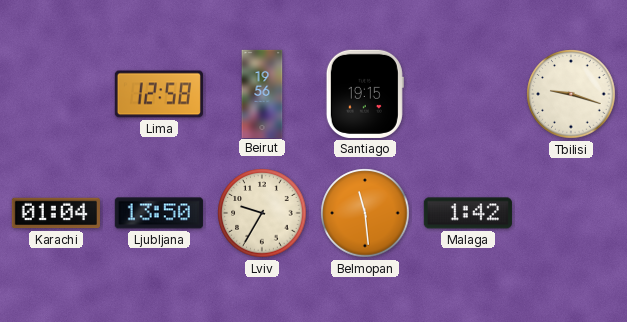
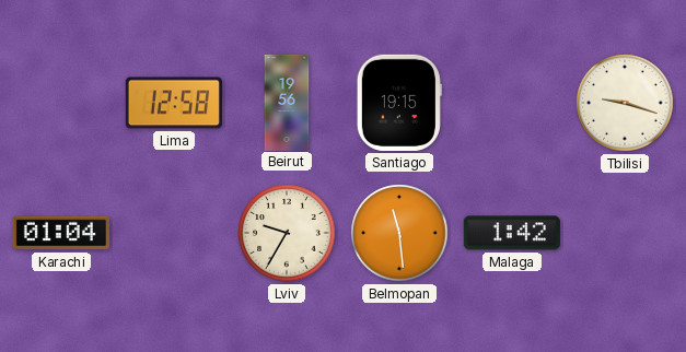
Ljubljana: 13:50 -> none
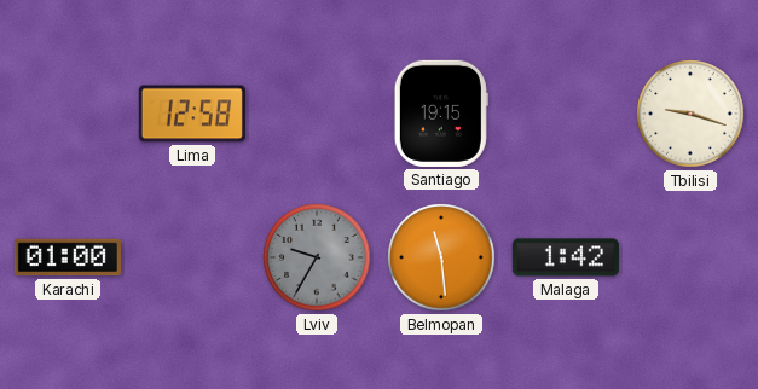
Beirut: 19:56 -> none
Karachi: 01:04 -> 01:00
Lviv dial: cream -> grey
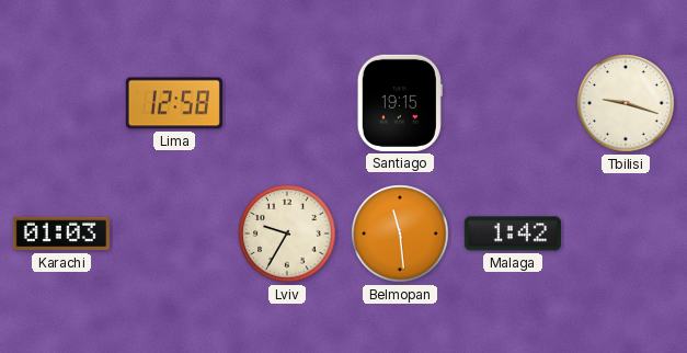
Karachi: 01:00 -> 01:03
Lviv dial: grey -> cream
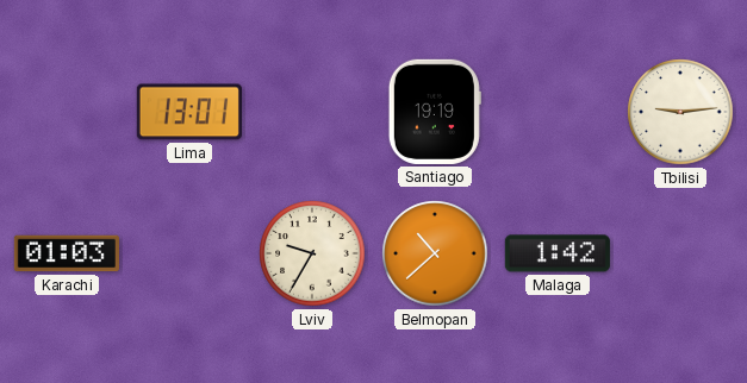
Lima: 12:58 -> 13:01
Santiago: 19:15 -> 19:19
Tbilisi: 9:18 -> 9:14
Belmopan: 11:29 -> 10:38
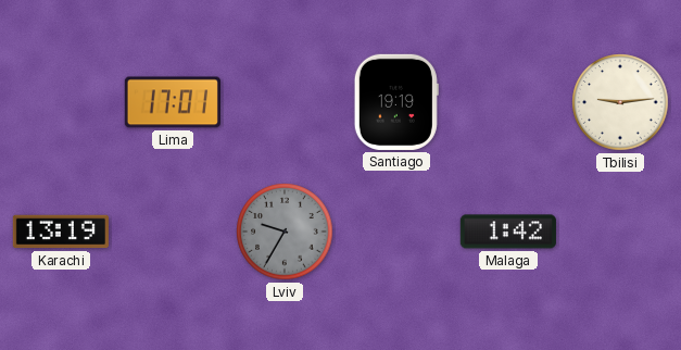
Lima: 13:01 -> 17:01
Karachi: 01:03 -> 13:19
Lviv dial: cream -> grey
Belmopan: 10:38 -> none
